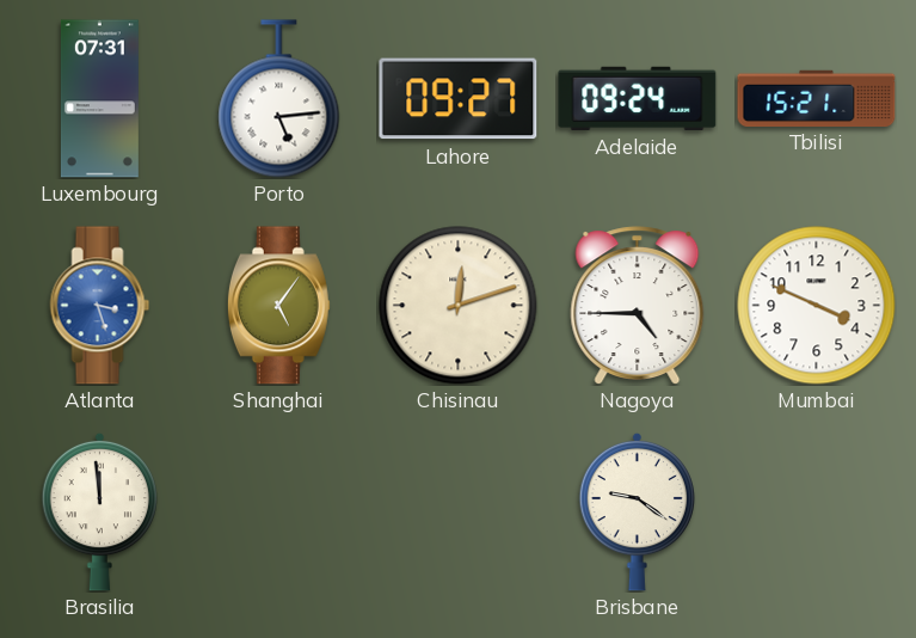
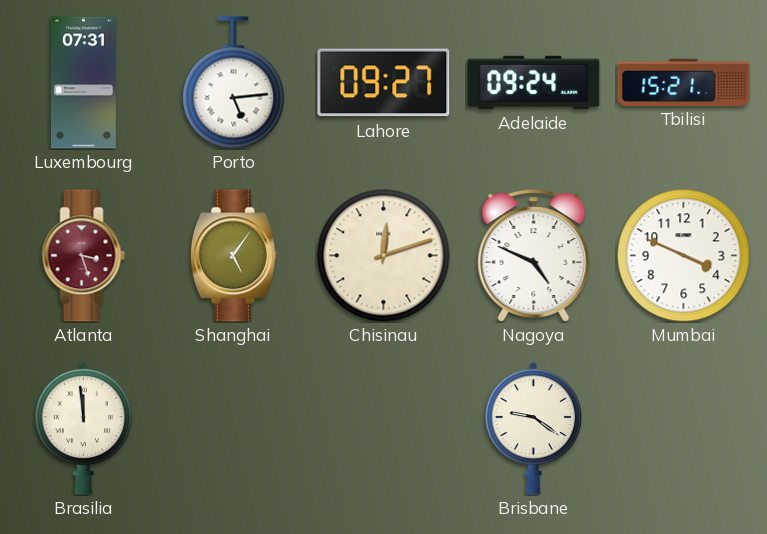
Atlanta dial: blue -> burgundy
Nagoya: 4:45 -> 4:49
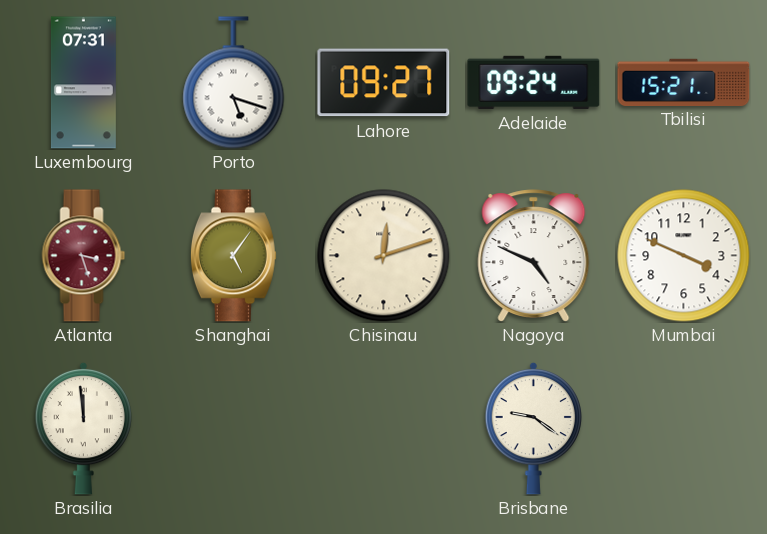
Porto: 5:14 -> 5:18
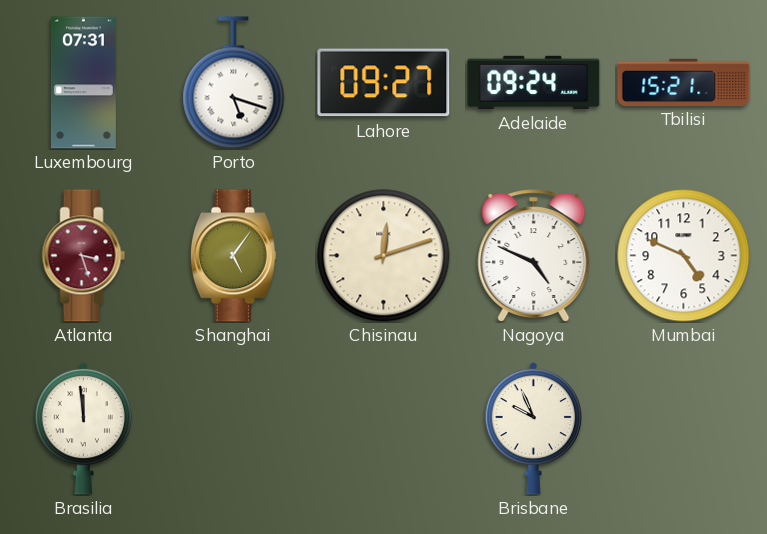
Mumbai: 3:49 -> 4:49
Brisbane: 9:21 -> 9:56
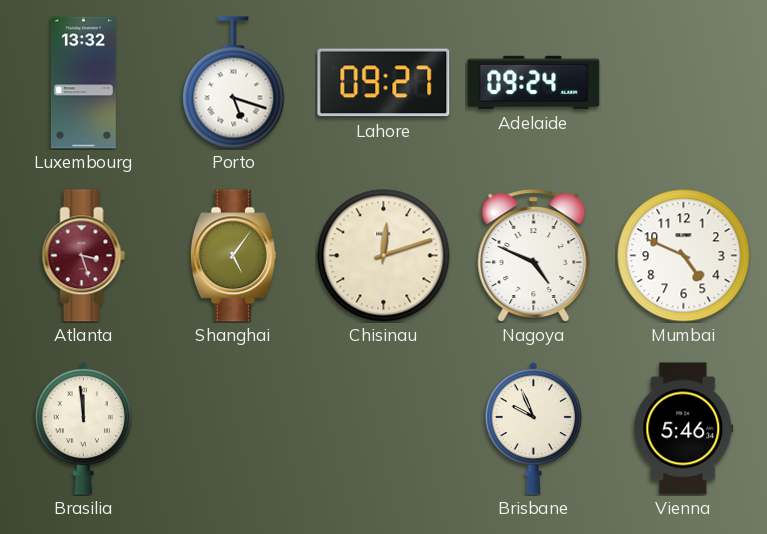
Luxembourg: 07:31 -> 13:32
Tbilisi: 15:21 -> none
Vienna: none -> 5:46
